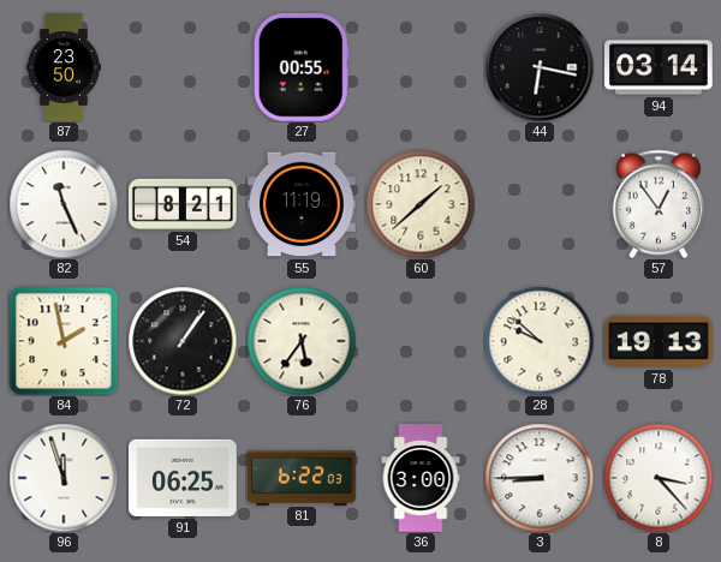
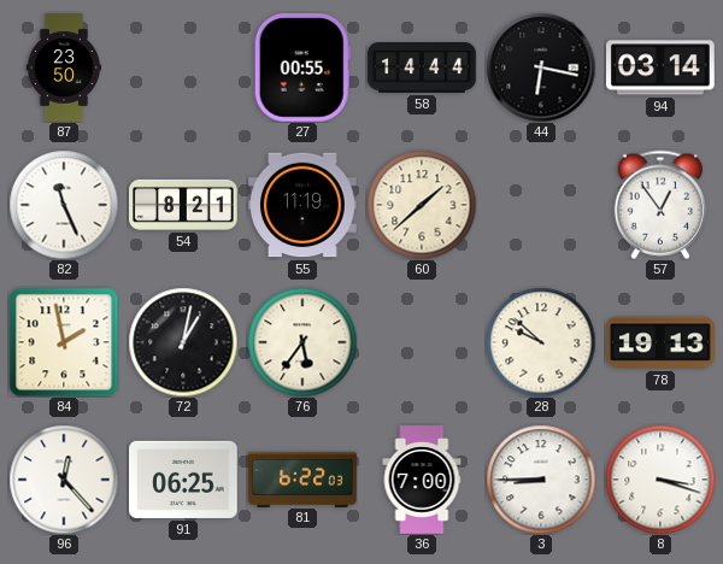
58: none -> 14:44
72: 1:06 -> 1:02
96: 11:57 -> 12:23
36: 3:00 -> 7:00
8: 3:23 -> 3:18
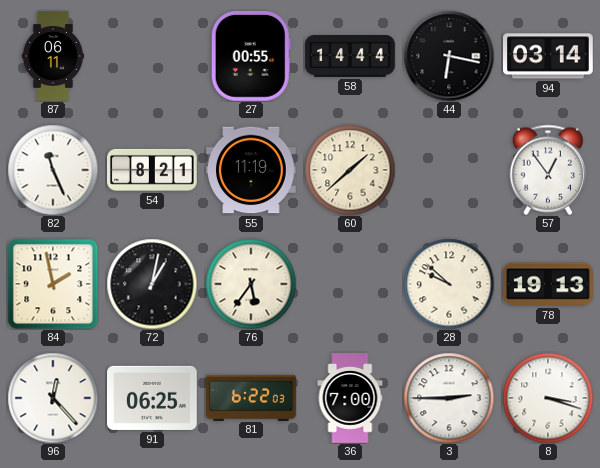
87: 23:50 -> 06:11
3: 8:45 -> 2:45
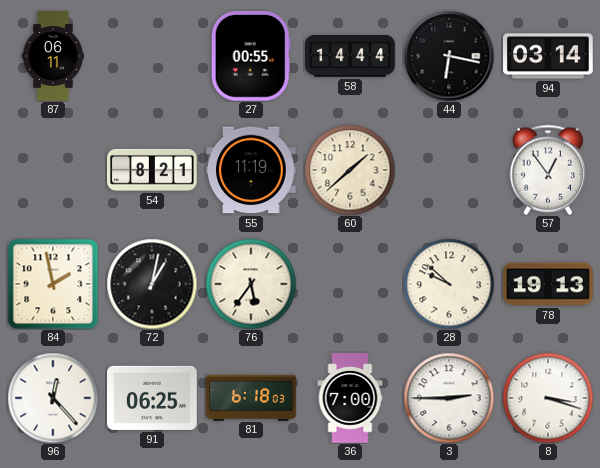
82: 11:26 -> none
81: 6:22 -> 6:18
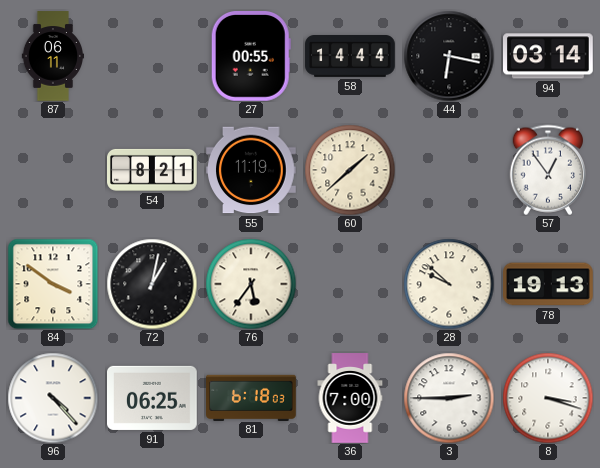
84: 1:58 -> 3:51
96: 12:23 -> 4:23
